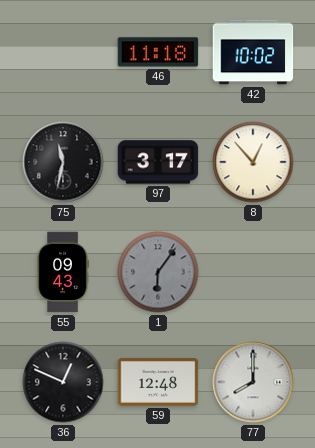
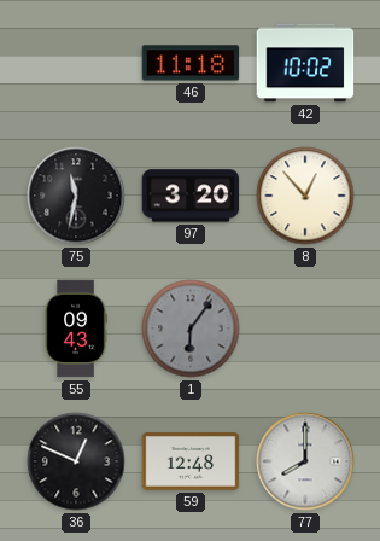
97: 3:17 -> 3:20
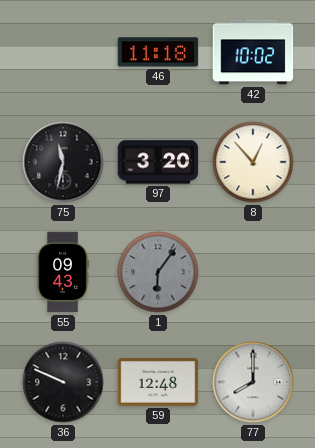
36: 12:49 -> 9:49
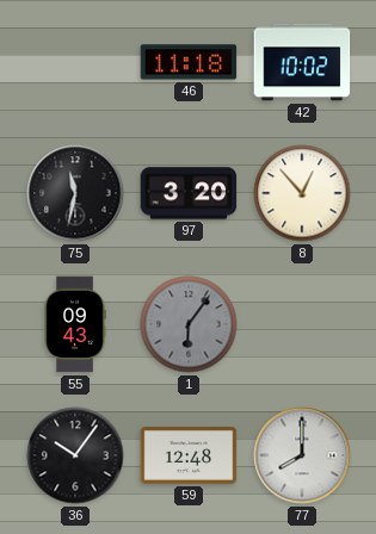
36: 9:49 -> 10:06
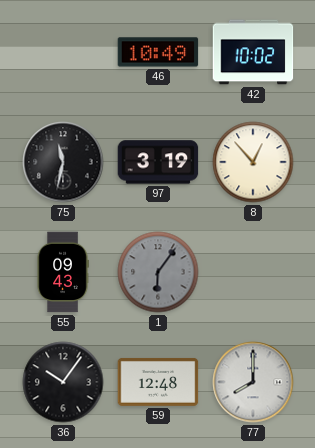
46: 11:18 -> 10:49
97: 3:20 -> 3:19
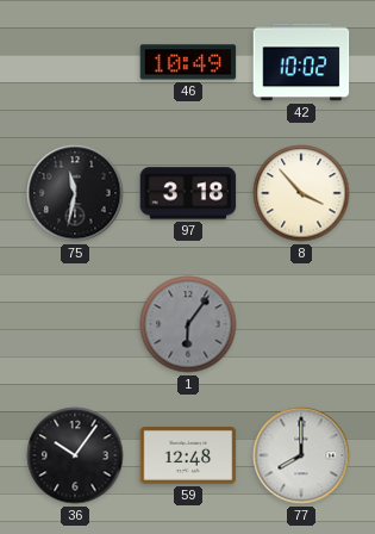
97: 3:19 -> 3:18
8: 12:53 -> 3:53
55: 09:43 -> none
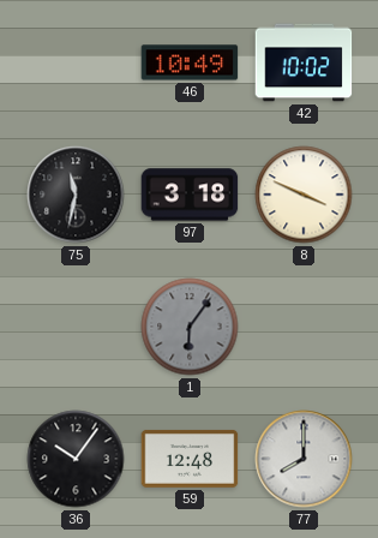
8: 3:53 -> 3:49
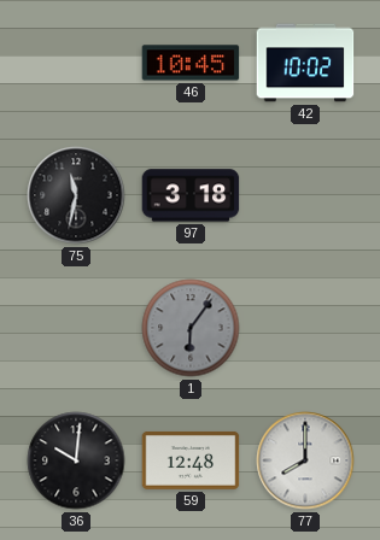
46: 10:49 -> 10:45
8: 3:49 -> none
36: 10:06 -> 10:01
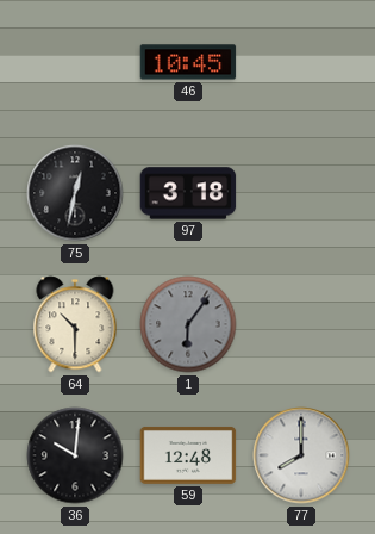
42: 10:02 -> none
75: 11:32 -> 12:32
64: none -> 10:30
